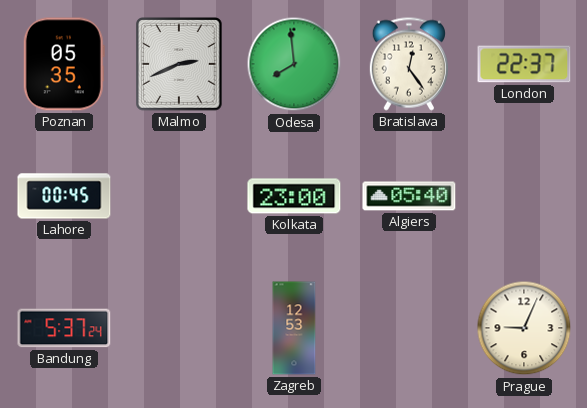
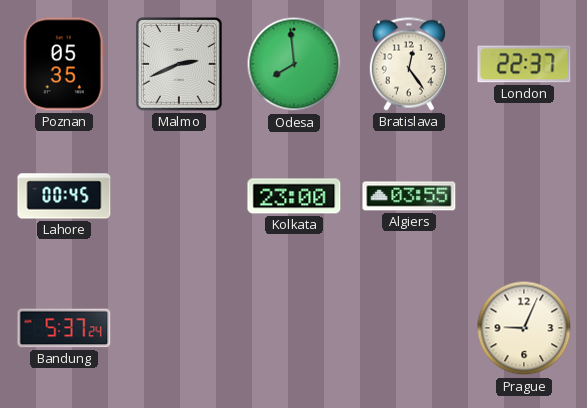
Algiers: 05:40 -> 03:55
Zagreb: 12:53 -> none
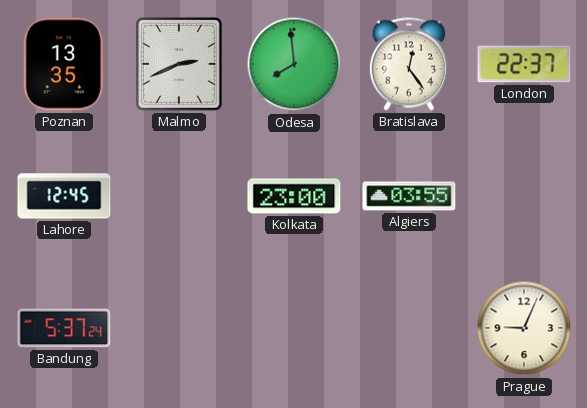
Poznan: 05:35 -> 13:35
Lahore: 00:45 -> 12:45
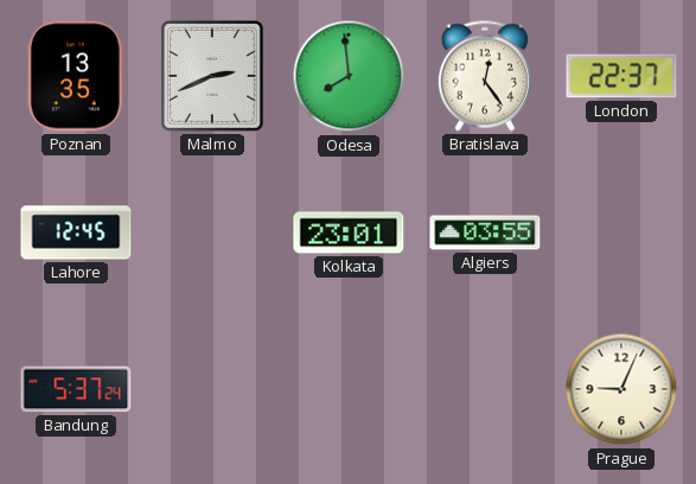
Kolkata: 23:00 -> 23:01
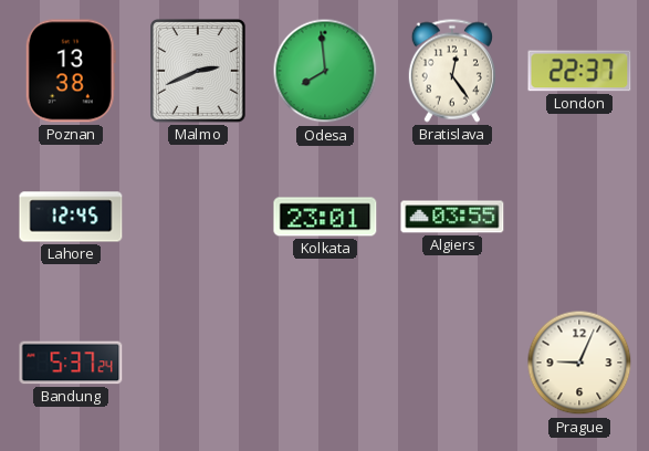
Poznan: 13:35 -> 13:38
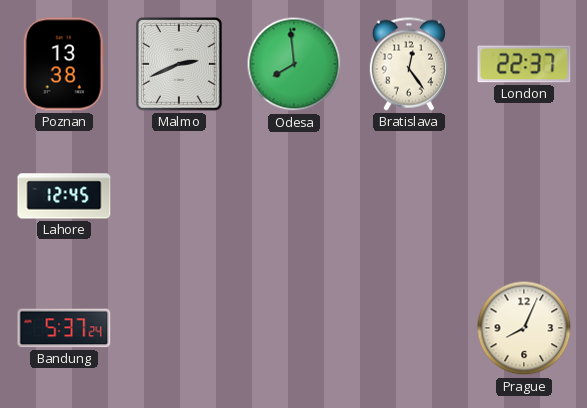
Kolkata: 23:01 -> none
Algiers: 03:55 -> none
Prague: 9:04 -> 8:04
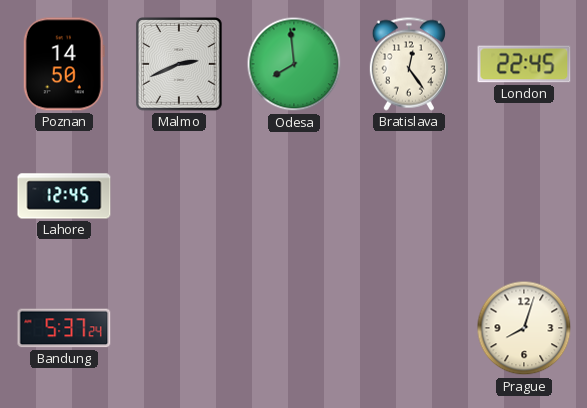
Poznan: 13:38 -> 14:50
London: 22:37 -> 22:45
Prague: 8:04 -> 8:03
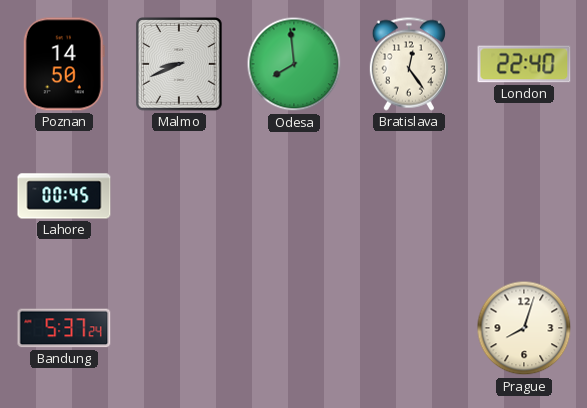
Malmo: 2:41 -> 8:41
London: 22:45 -> 22:40
Lahore: 12:45 -> 00:45
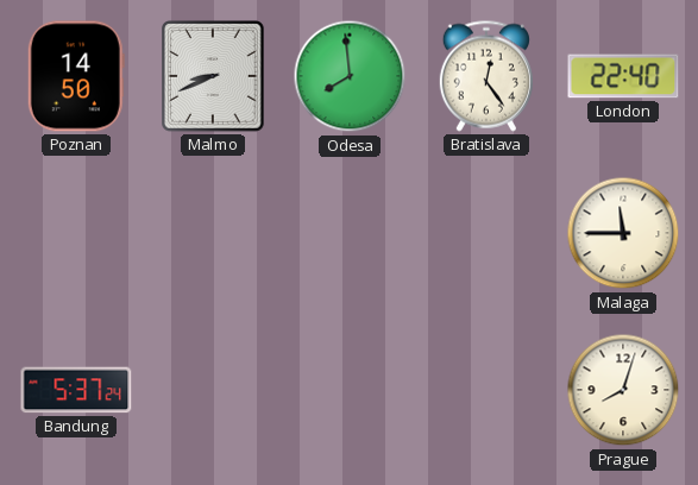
Lahore: 00:45 -> none
Malaga: none -> 11:45
